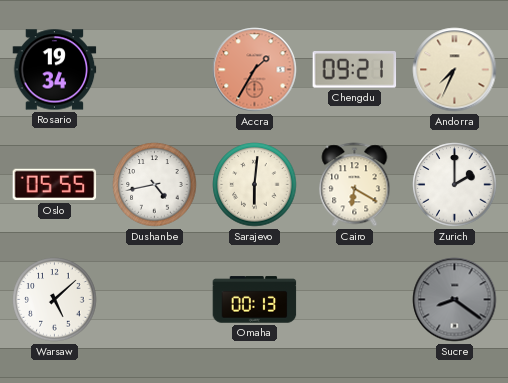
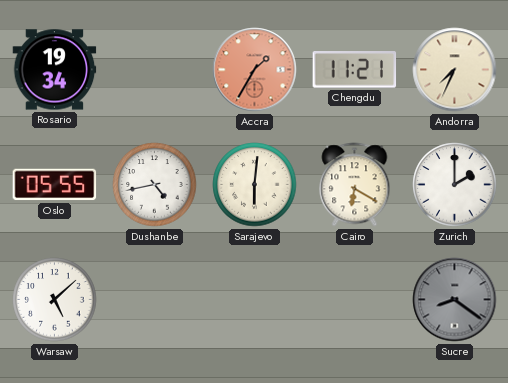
Chengdu: 09:21 -> 11:21
Omaha: 00:13 -> none
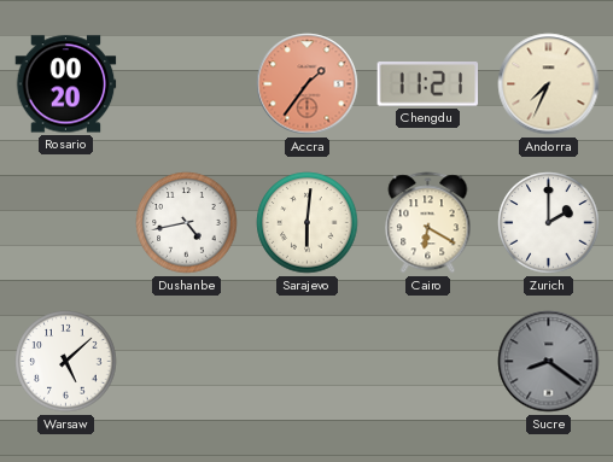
Rosario: 19:34 -> 00:20
Accra: 1:35 -> 1:36
Oslo: 05:55 -> none
